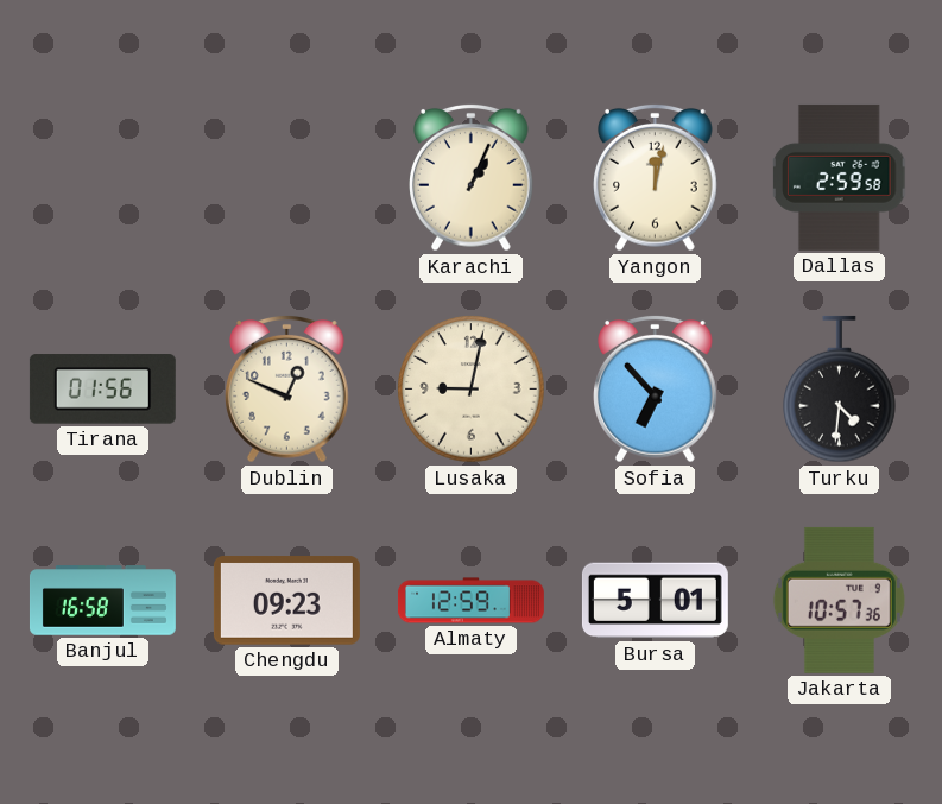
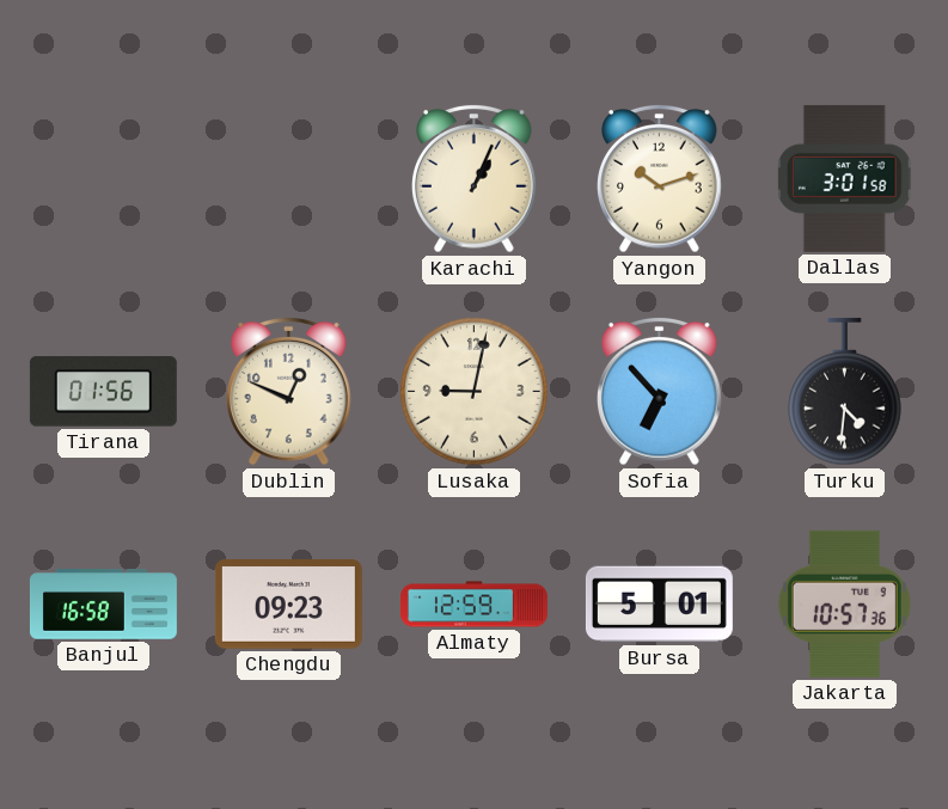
Yangon: 12:02 -> 10:12
Dallas: 2:59 -> 3:01
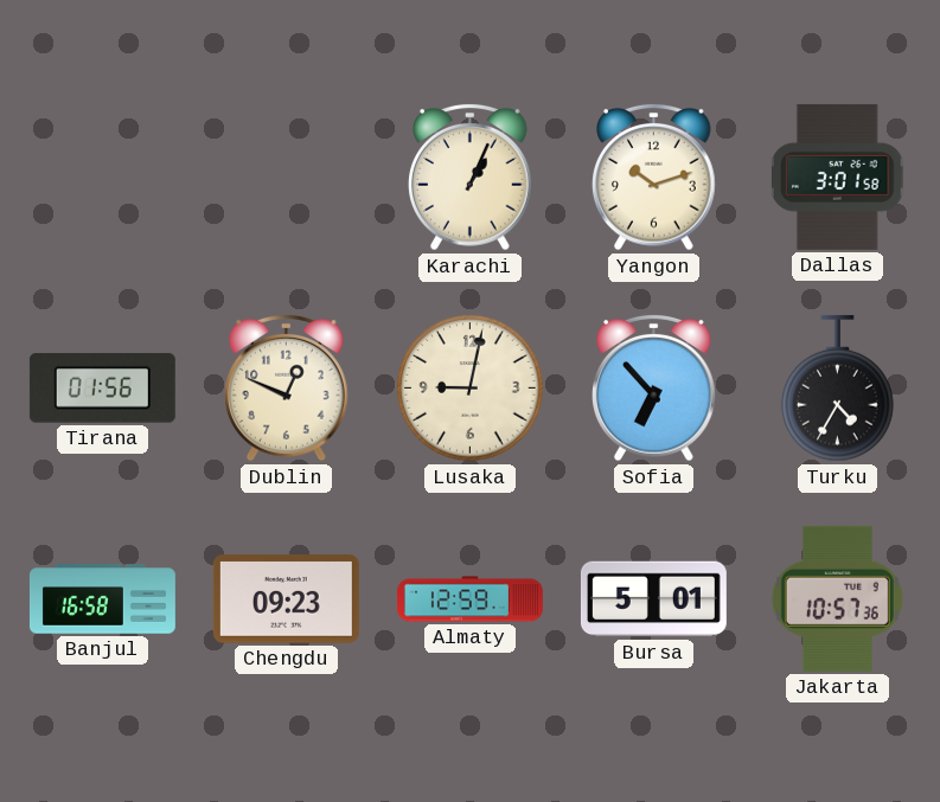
Turku: 4:31 -> 4:35
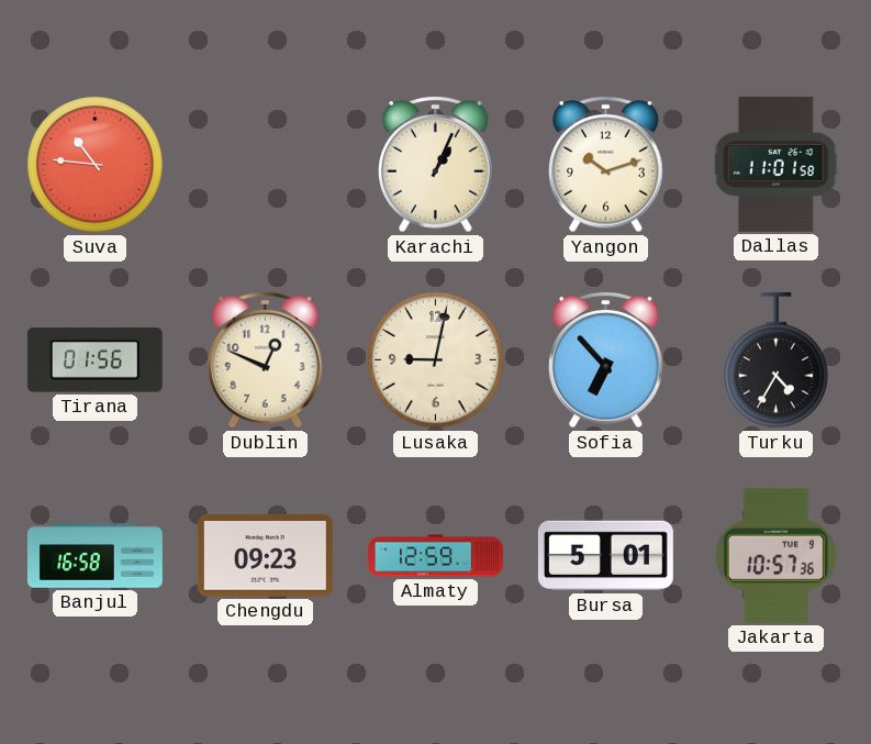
Suva: none -> 10:46
Dallas: 3:01 -> 11:01
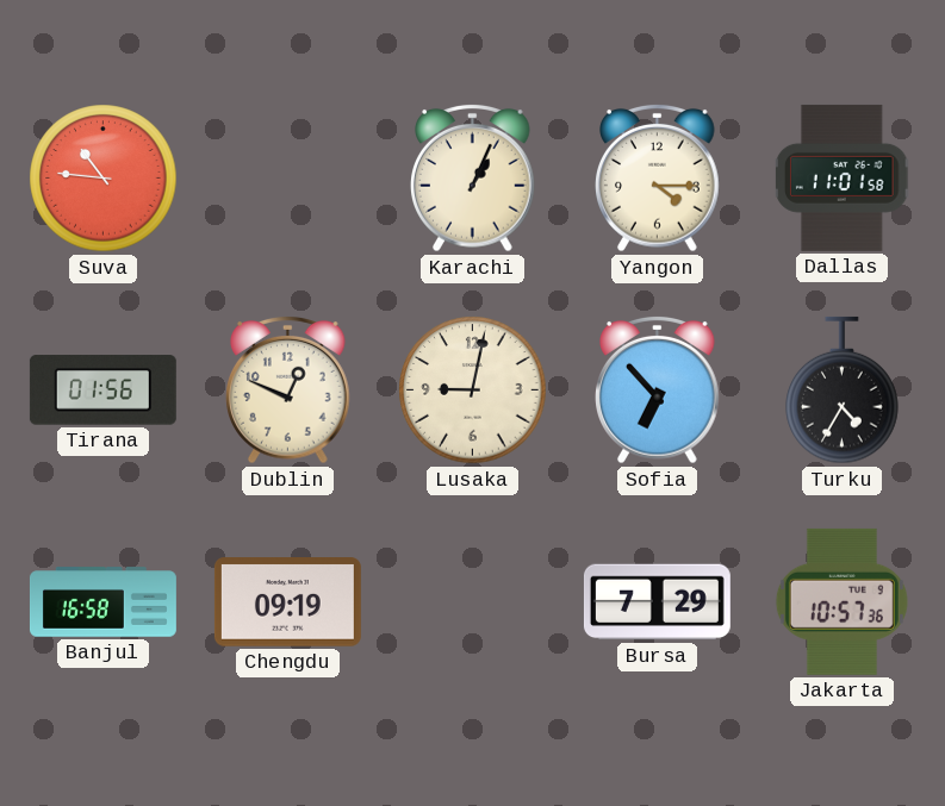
Yangon: 10:12 -> 4:15
Chengdu: 09:23 -> 09:19
Almaty: 12:59 -> none
Bursa: 5:01 -> 7:29
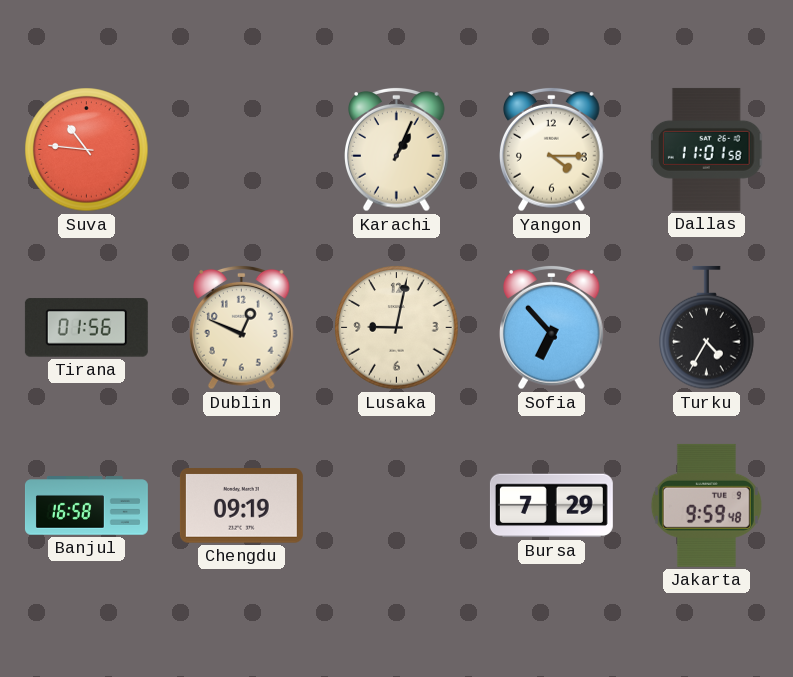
Jakarta: 10:57 -> 9:59
